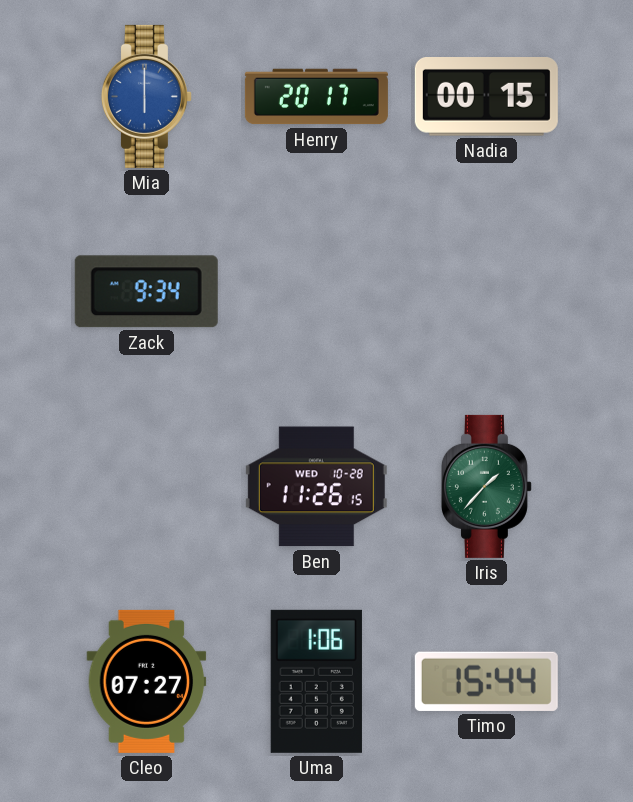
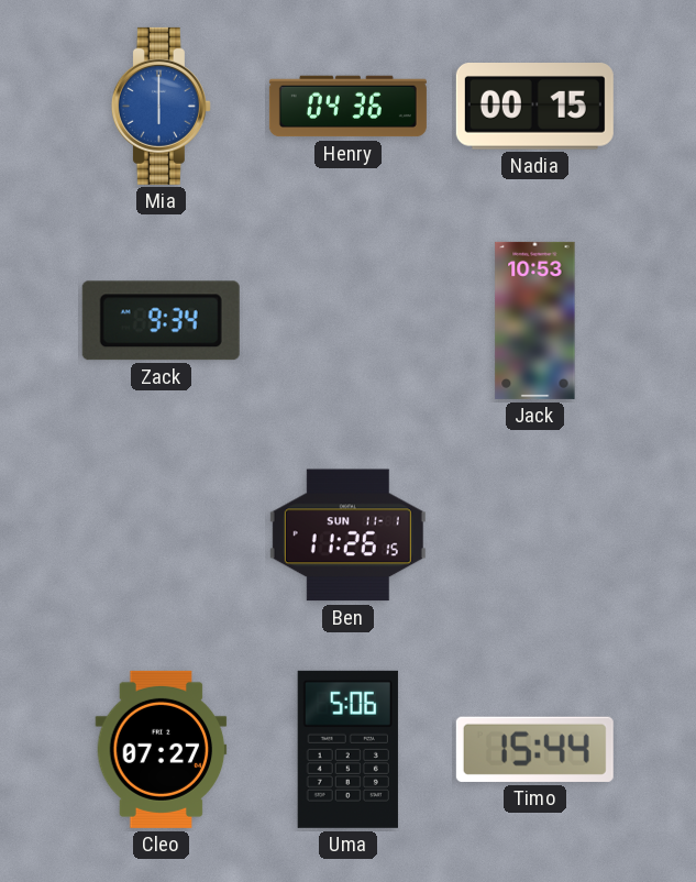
Henry: 20:17 -> 04:36
Jack: none -> 10:53
Ben date: WED 10-28 -> SUN 11-1
Iris: 1:37 -> none
Uma: 1:06 -> 5:06
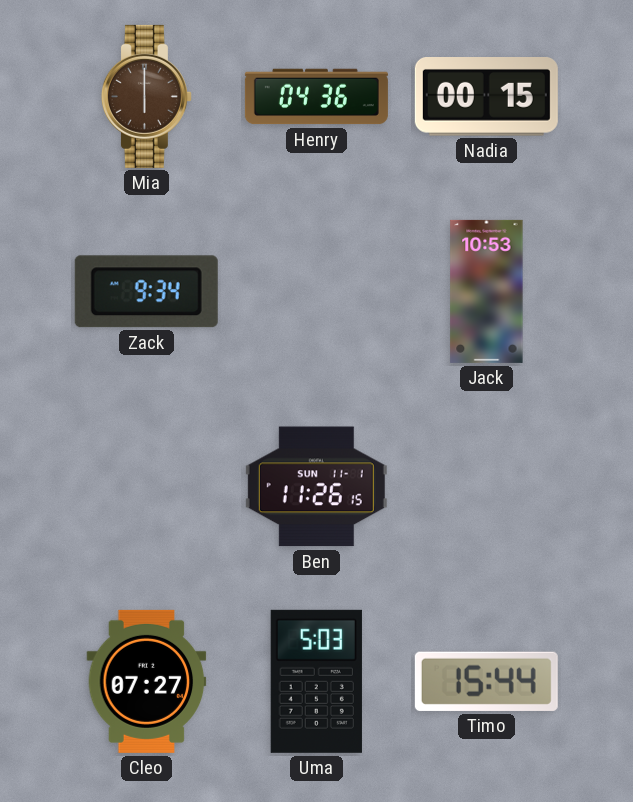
Mia dial: blue -> brown
Uma: 5:06 -> 5:03
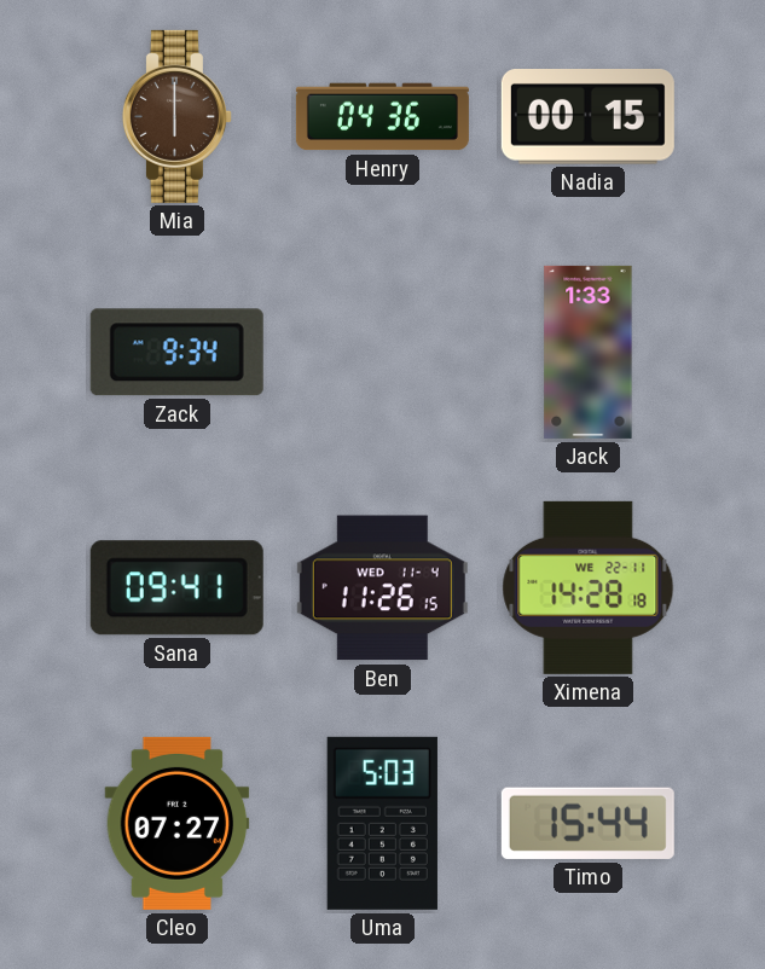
Jack: 10:53 -> 1:33
Sana: none -> 09:41
Ben date: SUN 11-1 -> WED 11-4
Ximena: none -> 14:28
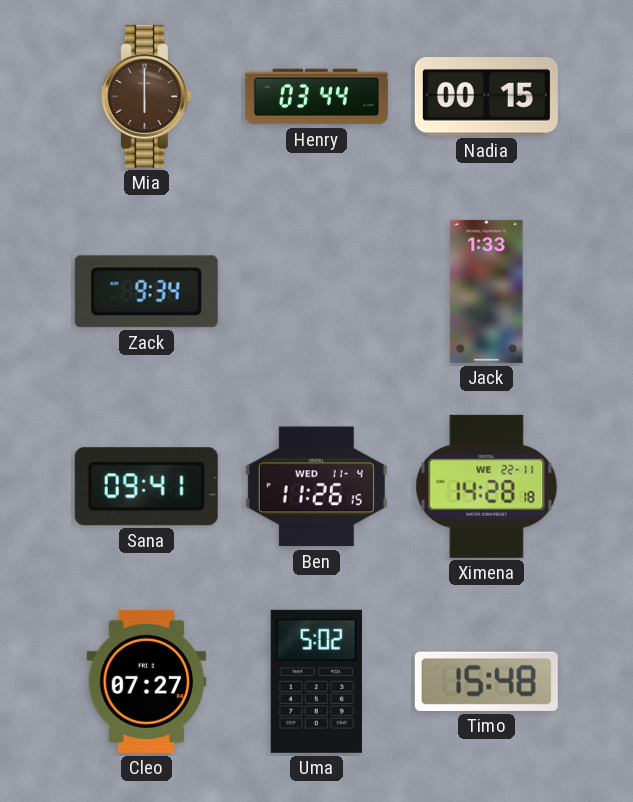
Henry: 04:36 -> 03:44
Uma: 5:03 -> 5:02
Timo: 15:44 -> 15:48
